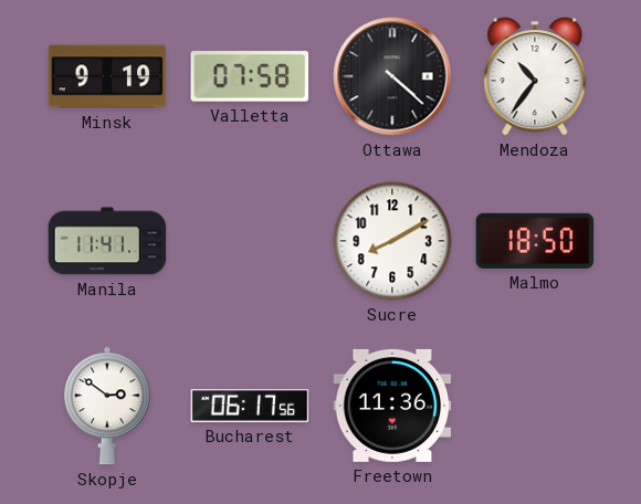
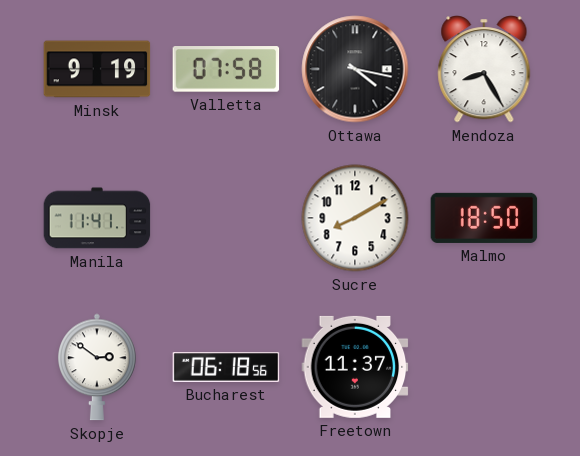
Ottawa: 4:22 -> 4:17
Mendoza: 10:36 -> 8:25
Bucharest: 06:17 -> 06:18
Freetown: 11:36 -> 11:37
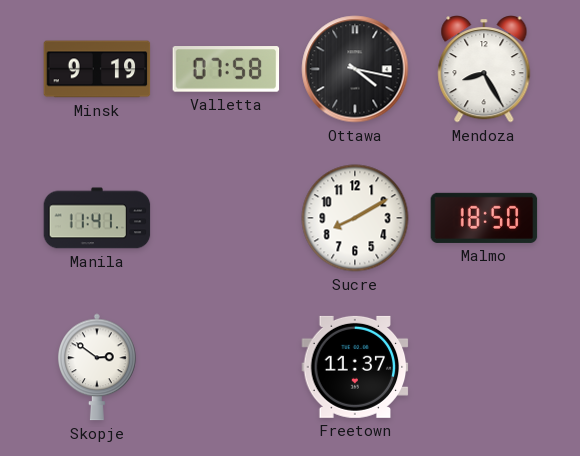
Bucharest: 06:18 -> none
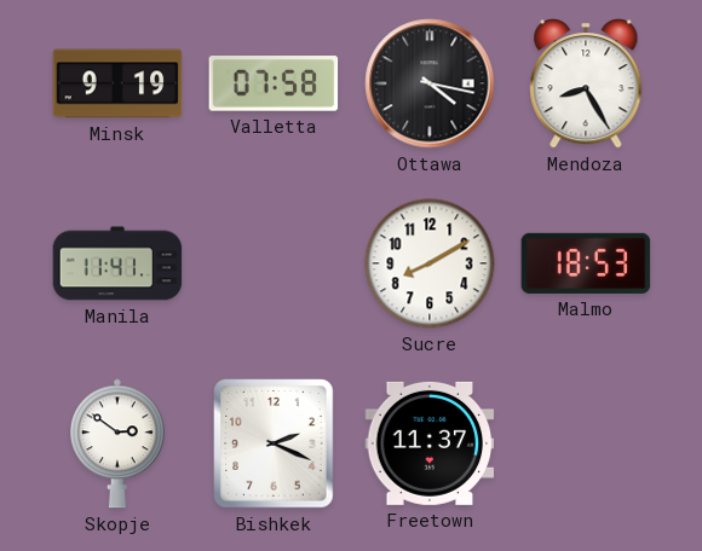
Malmo: 18:50 -> 18:53
Bishkek: none -> 2:19
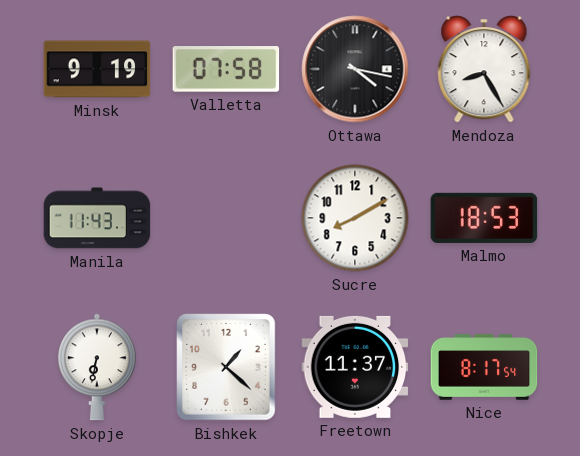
Manila: 11:41 -> 11:43
Skopje: 2:51 -> 6:32
Bishkek: 2:19 -> 1:22
Nice: none -> 8:17
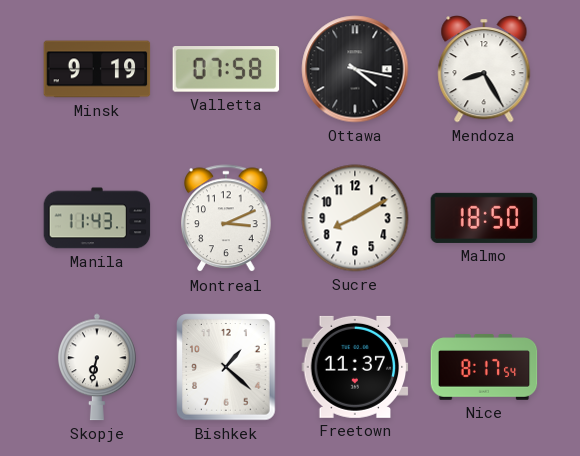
Montreal: none -> 3:11
Malmo: 18:53 -> 18:50
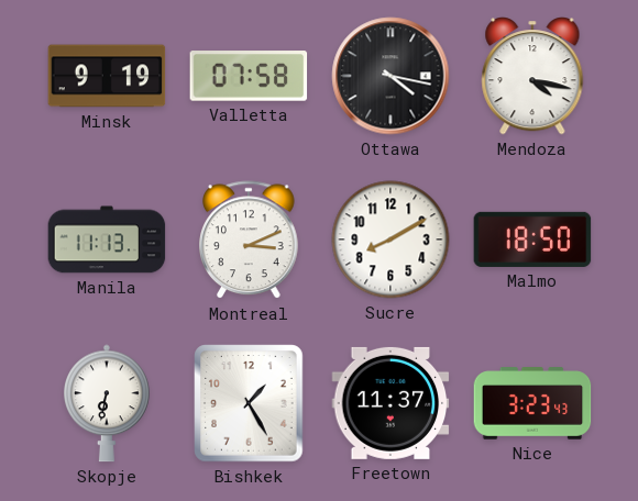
Mendoza: 8:25 -> 4:17
Manila: 11:43 -> 11:13
Bishkek: 1:22 -> 1:25
Nice: 8:17 -> 3:23
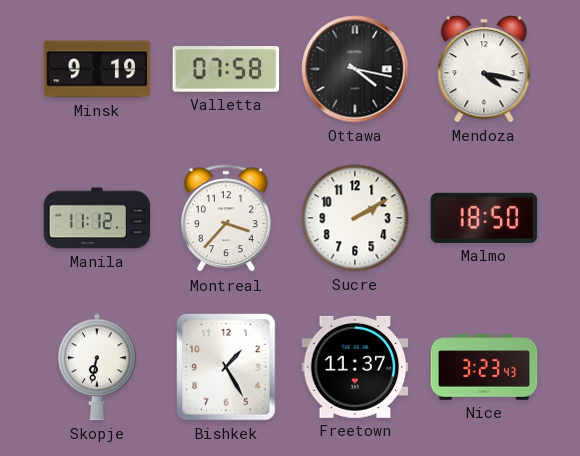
Manila: 11:13 -> 11:12
Montreal: 3:11 -> 3:37
Sucre: 8:10 -> 2:10
